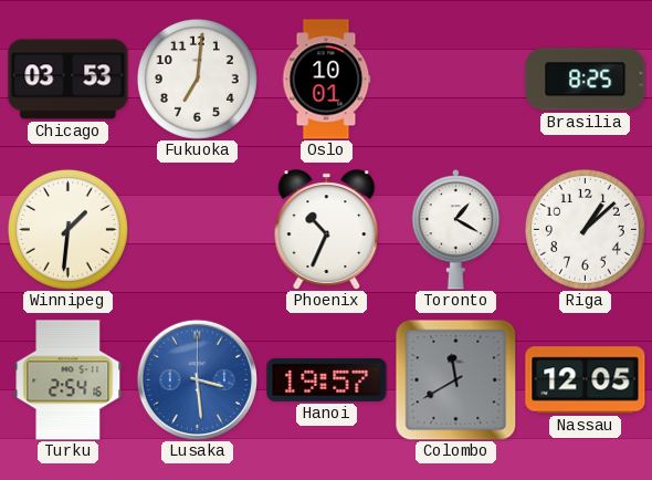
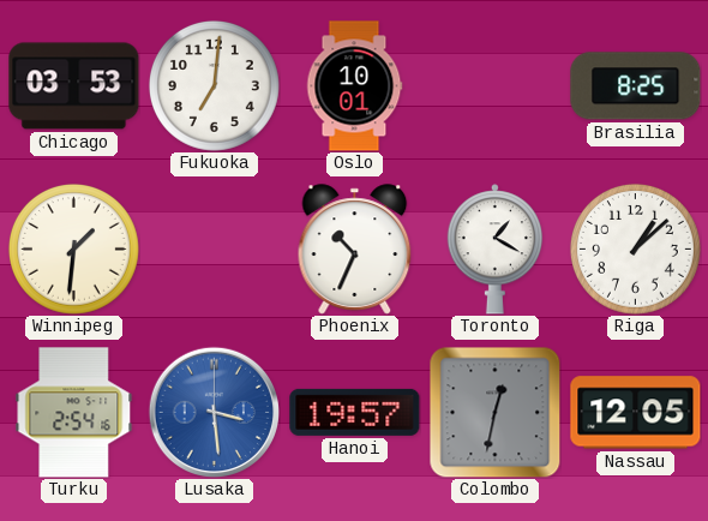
Colombo: 11:40 -> 12:32
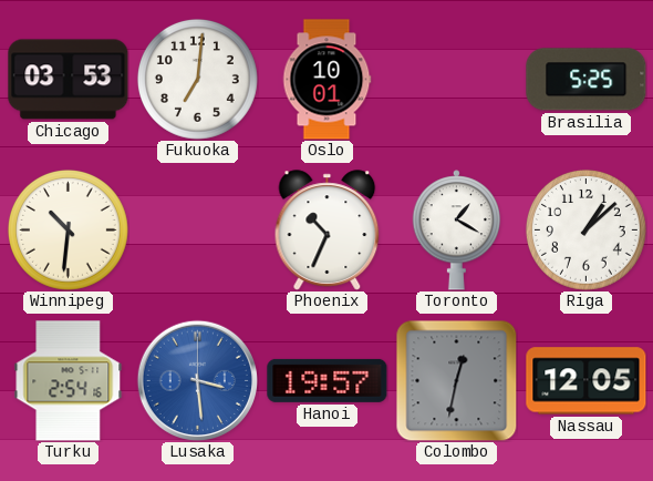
Brasilia: 8:25 -> 5:25
Winnipeg: 1:31 -> 10:31
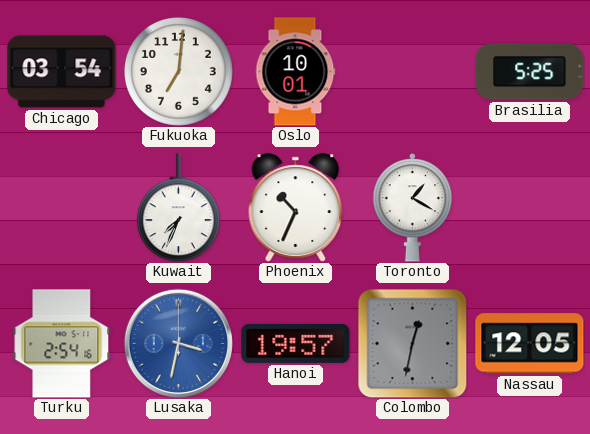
Chicago: 03:53 -> 03:54
Winnipeg: 10:31 -> none
Kuwait: none -> 7:34
Riga: 1:08 -> none
Lusaka: 3:29 -> 3:32
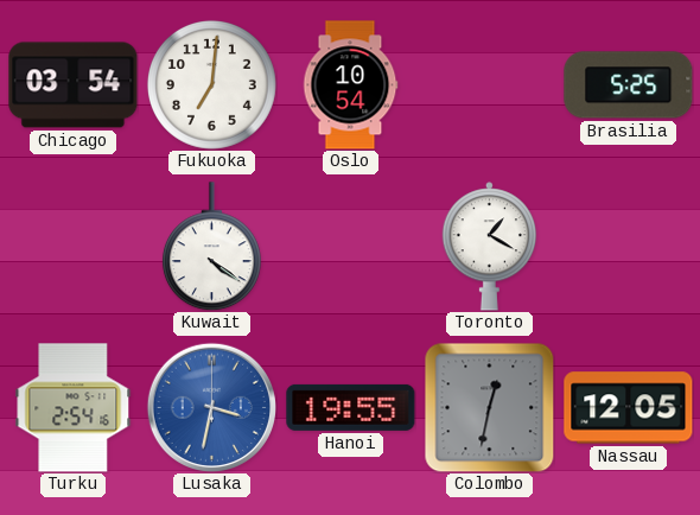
Oslo: 10:01 -> 10:54
Kuwait: 7:34 -> 4:21
Phoenix: 10:34 -> none
Hanoi: 19:57 -> 19:55
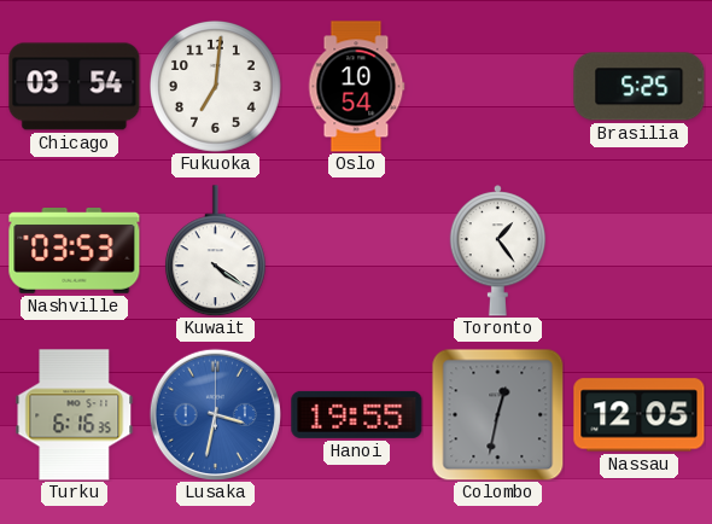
Nashville: none -> 03:53
Toronto: 1:20 -> 1:24
Turku: 2:54 -> 6:16
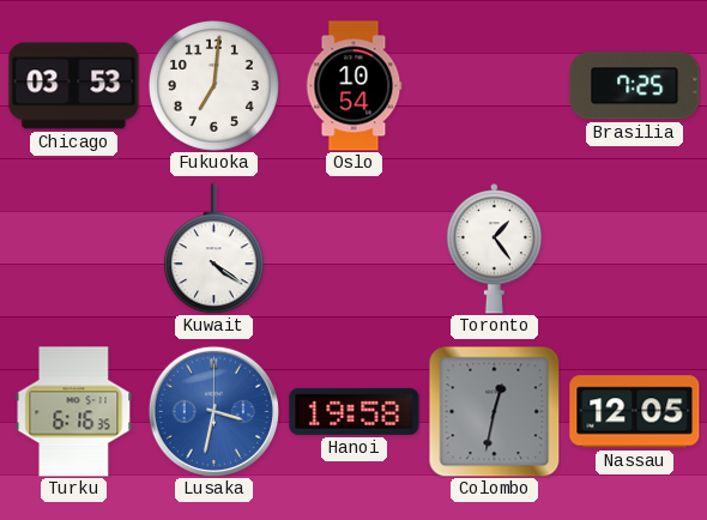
Chicago: 03:54 -> 03:53
Brasilia: 5:25 -> 7:25
Nashville: 03:53 -> none
Hanoi: 19:55 -> 19:58
